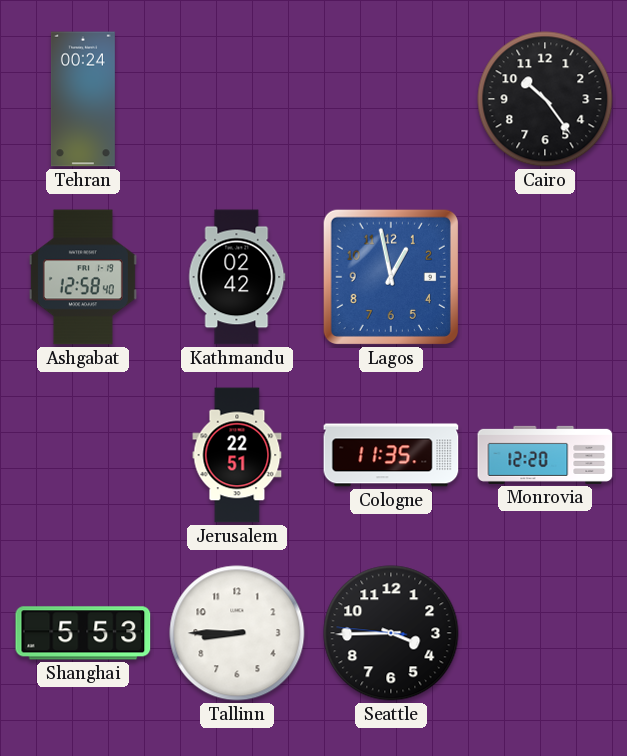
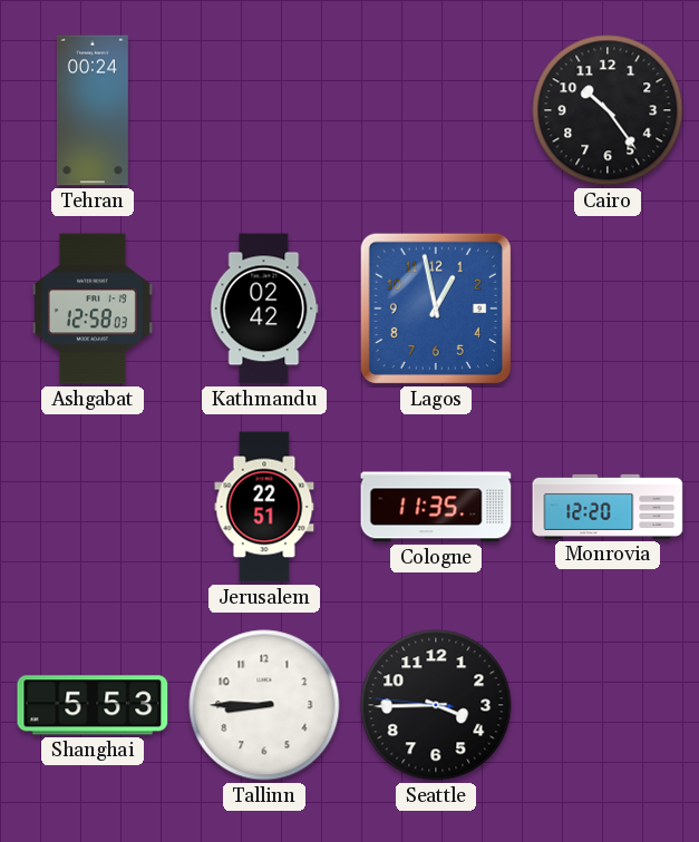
Ashgabat: 12:58:40 -> 12:58:03
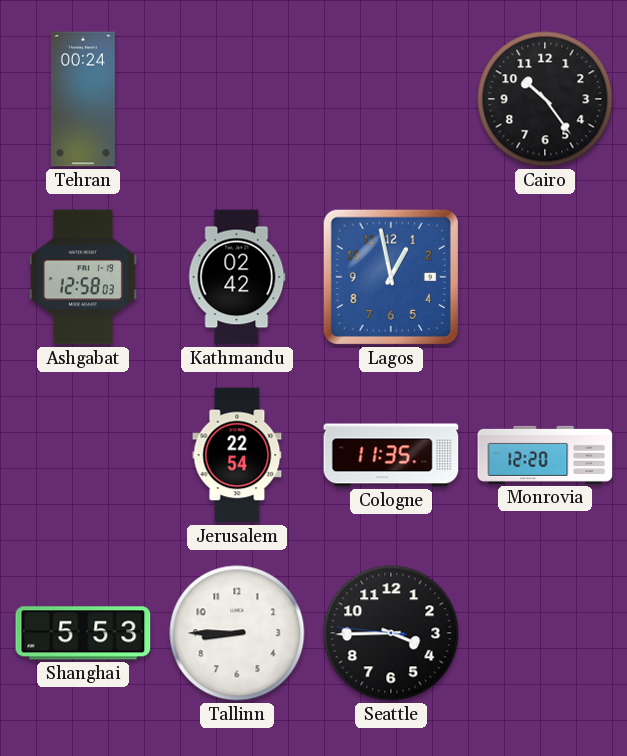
Jerusalem: 22:51 -> 22:54
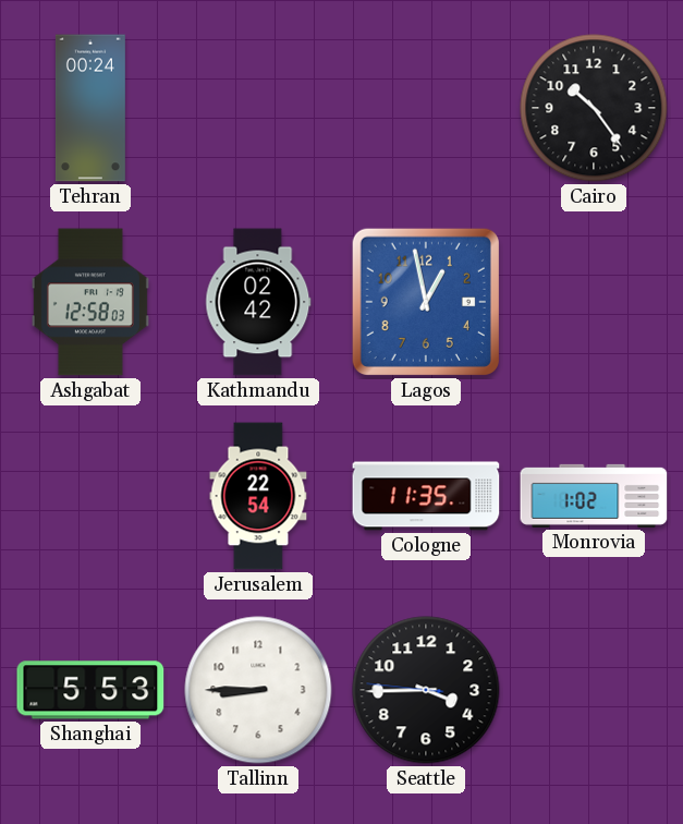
Monrovia: 12:20 -> 1:02
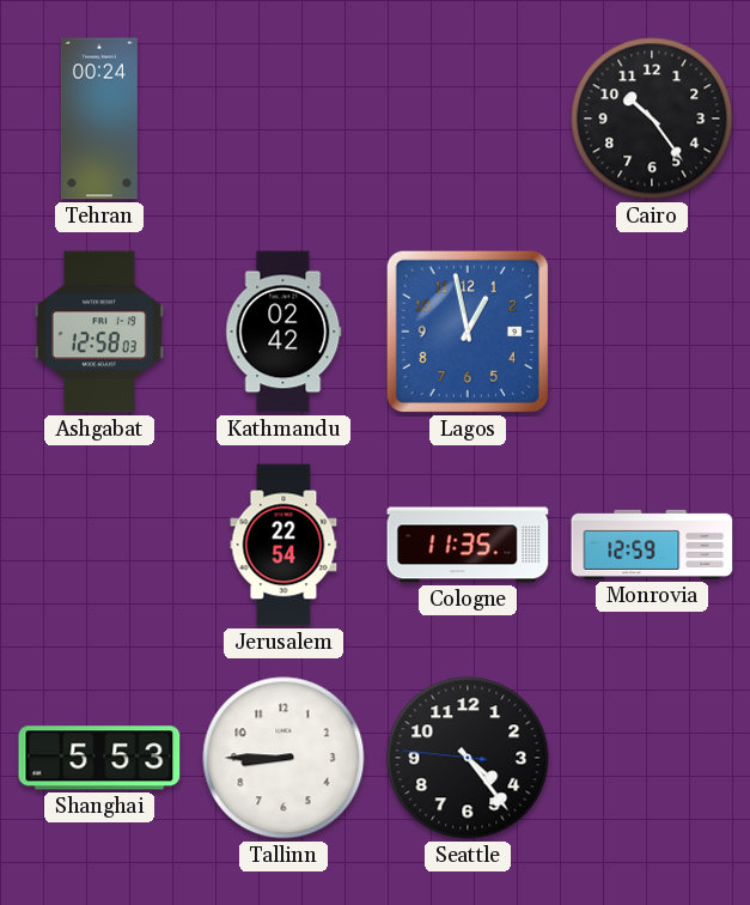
Monrovia: 1:02 -> 12:59
Seattle: 3:44 -> 4:23
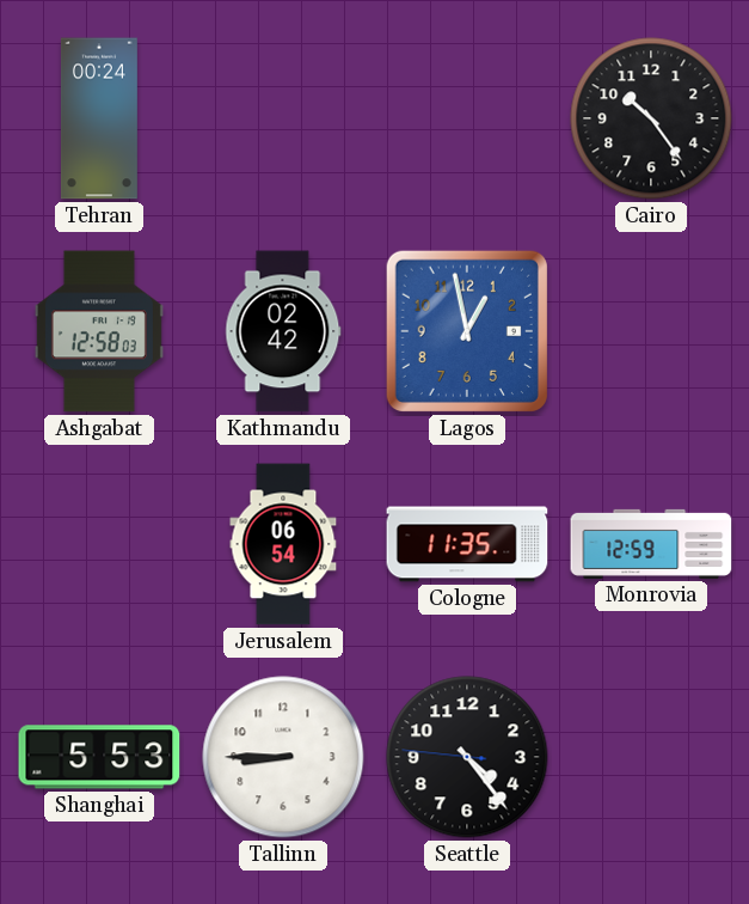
Jerusalem: 22:54 -> 06:54
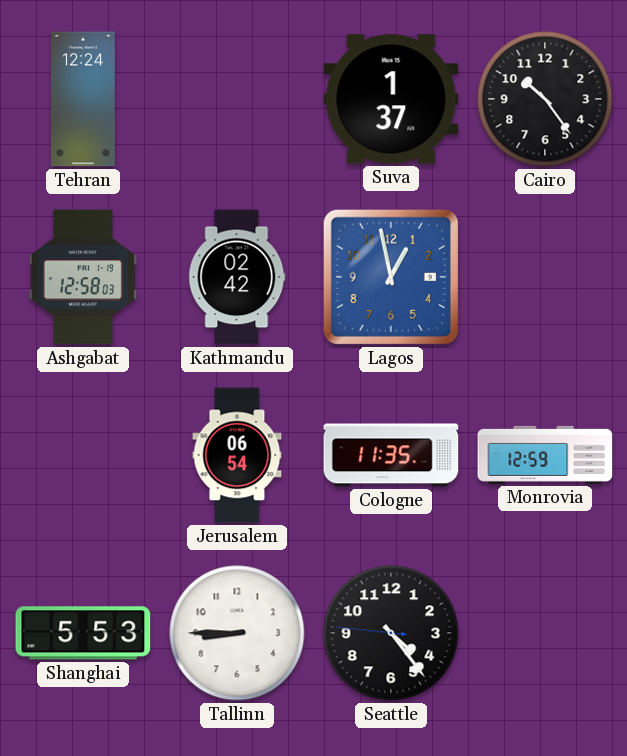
Tehran: 00:24 -> 12:24
Suva: none -> 1:37
